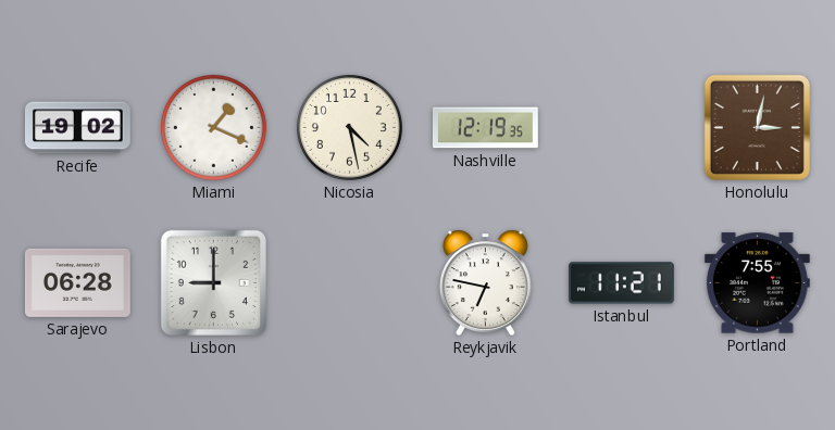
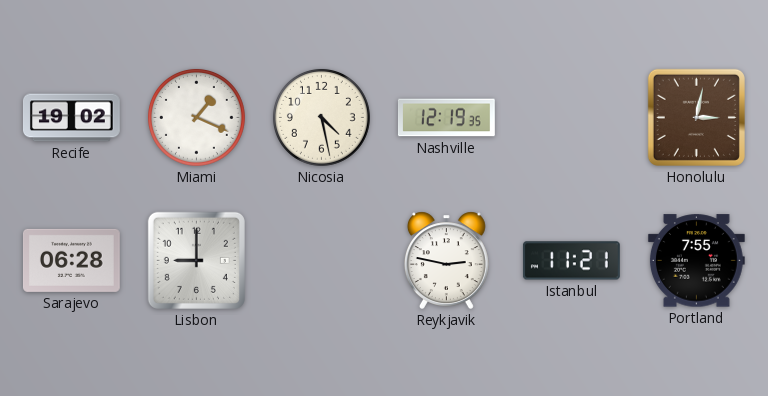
Reykjavik: 6:47 -> 2:47
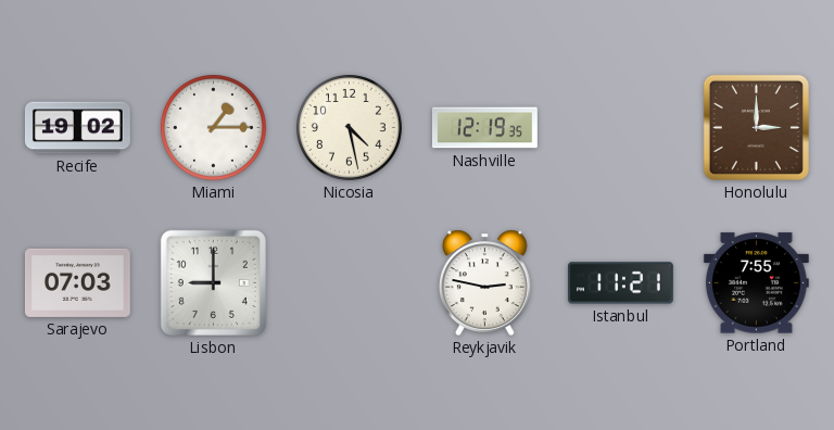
Miami: 1:19 -> 1:15
Honolulu: 3:02 -> 3:00
Sarajevo: 06:28 -> 07:03
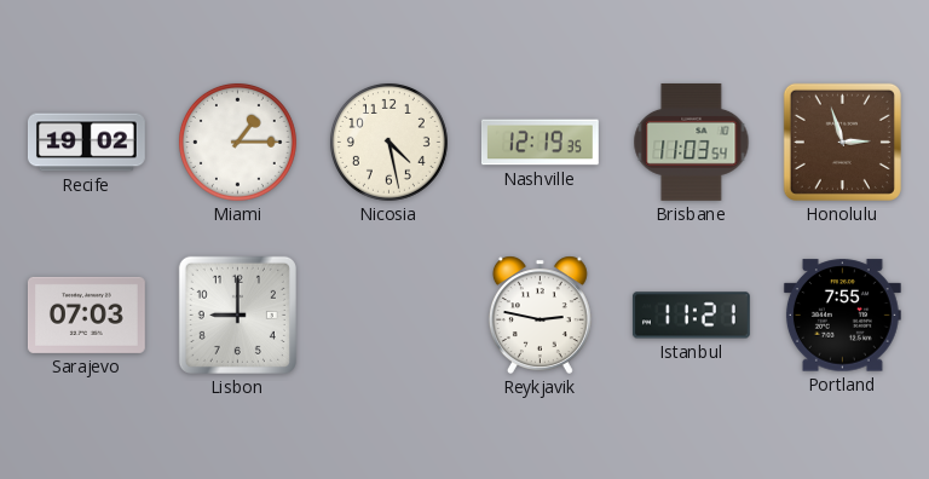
Brisbane: none -> 11:03
Honolulu: 3:00 -> 2:57
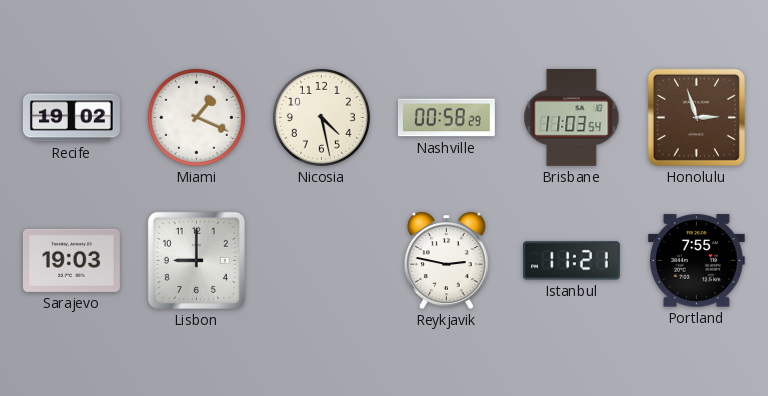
Miami: 1:15 -> 1:19
Nashville: 12:19 -> 00:58
Sarajevo: 07:03 -> 19:03
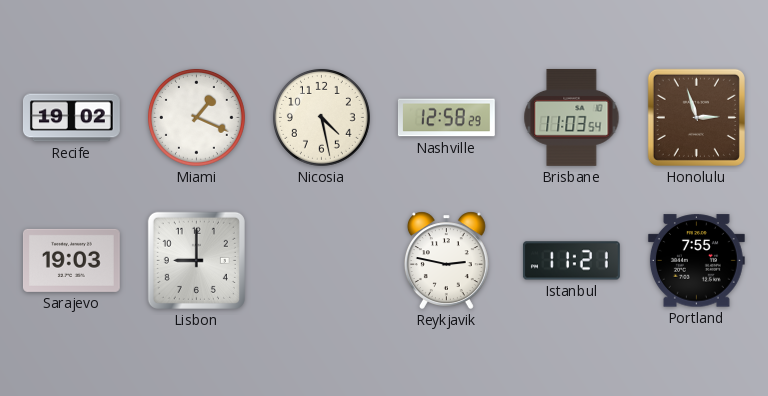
Nashville: 00:58 -> 12:58
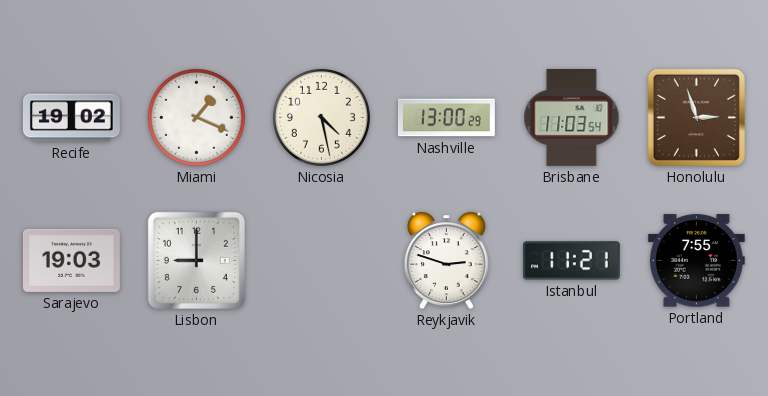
Nashville: 12:58 -> 13:00
Reykjavik: 2:47 -> 2:48
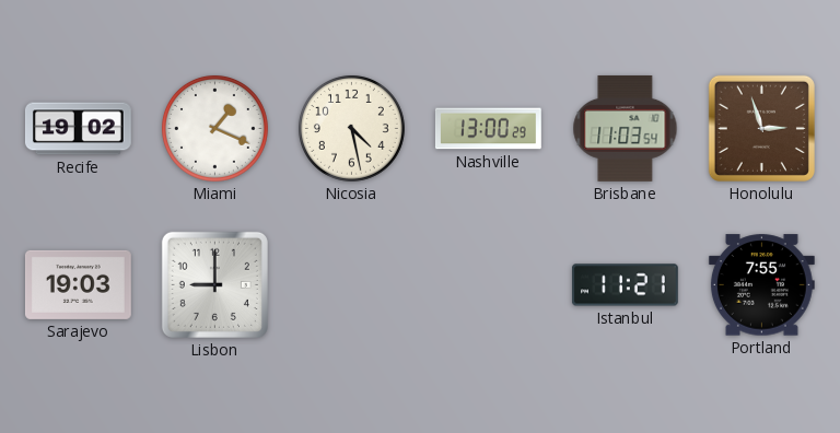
Reykjavik: 2:48 -> none
